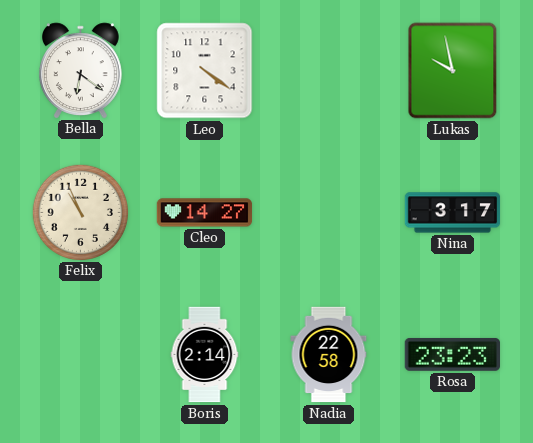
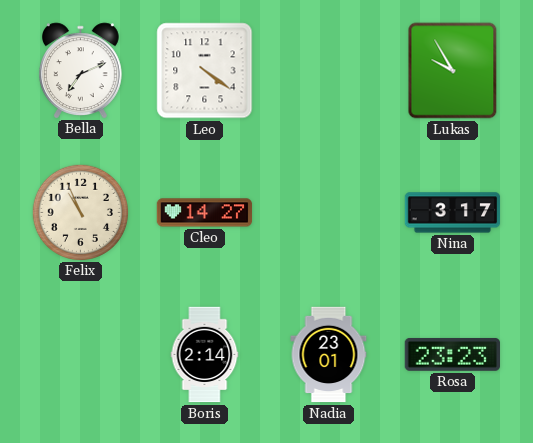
Bella: 6:21 -> 7:11
Lukas: 9:58 -> 9:55
Nadia: 22:58 -> 23:01
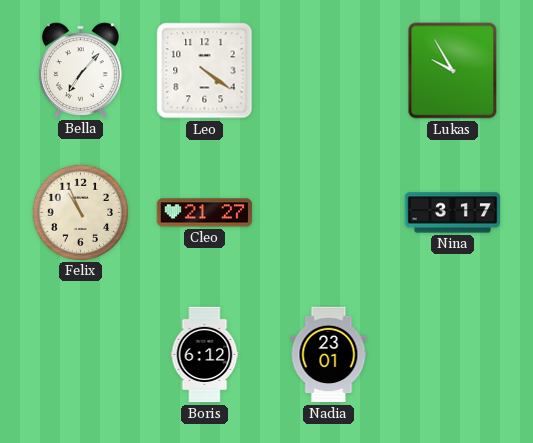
Bella: 7:11 -> 7:07
Cleo: 14:27 -> 21:27
Boris: 2:14 -> 6:12
Rosa: 23:23 -> none
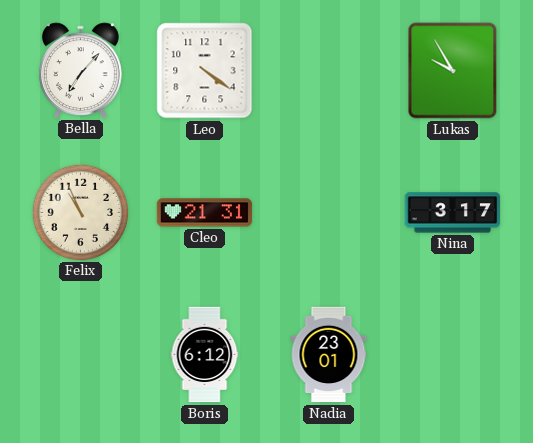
Cleo: 21:27 -> 21:31
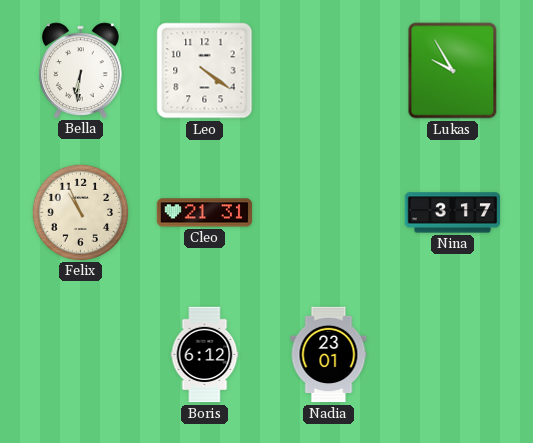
Bella: 7:07 -> 6:31
